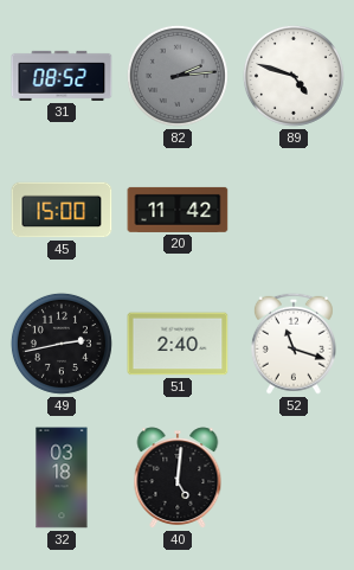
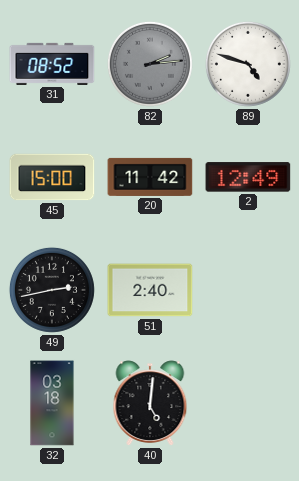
2: none -> 12:49
52: 11:18 -> none
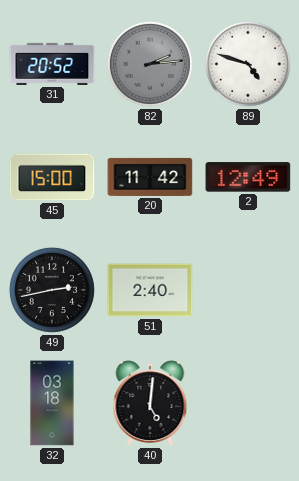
31: 08:52 -> 20:52
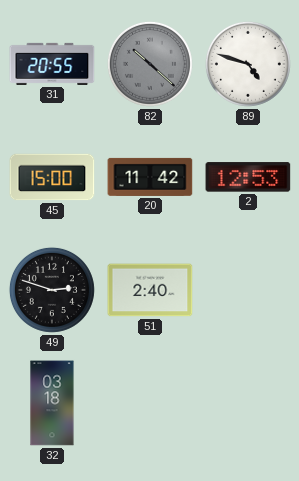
31: 20:52 -> 20:55
82: 2:14 -> 10:22
2: 12:49 -> 12:53
49: 2:43 -> 2:48
40: 5:01 -> none
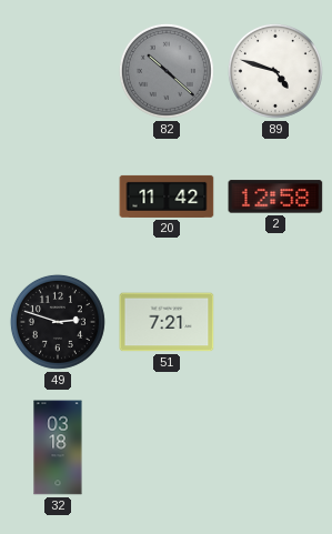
31: 20:55 -> none
45: 15:00 -> none
2: 12:53 -> 12:58
51: 2:40 -> 7:21
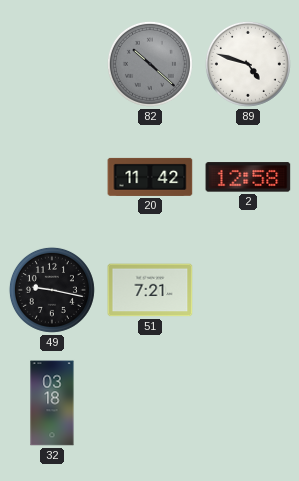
49: 2:48 -> 9:17
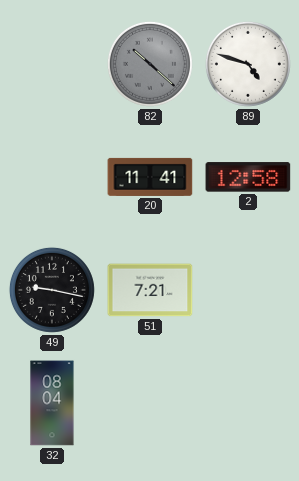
20: 11:42 -> 11:41
32: 03:18 -> 08:04
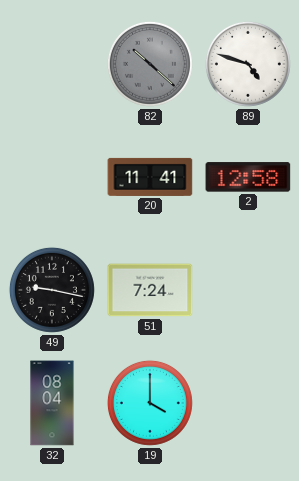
51: 7:21 -> 7:24
19: none -> 4:00
